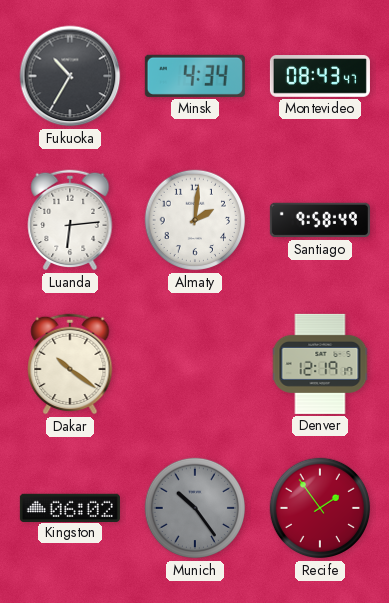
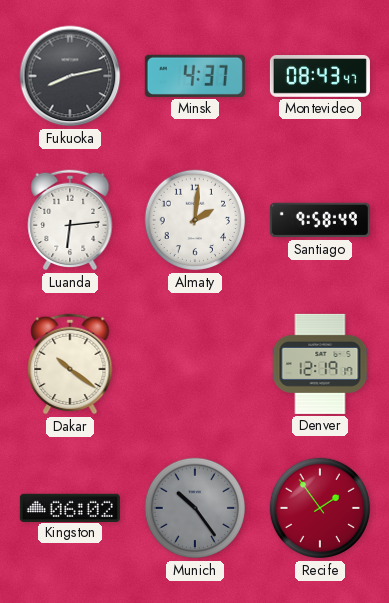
Fukuoka: 10:35 -> 8:13
Minsk: 4:34 -> 4:37
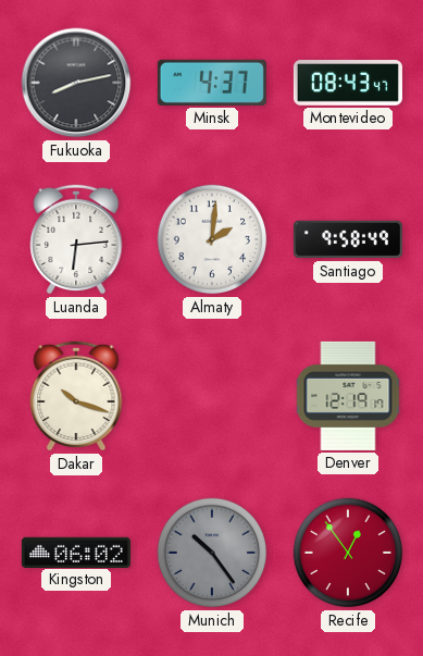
Dakar: 10:21 -> 10:18
Recife: 1:54 -> 12:54
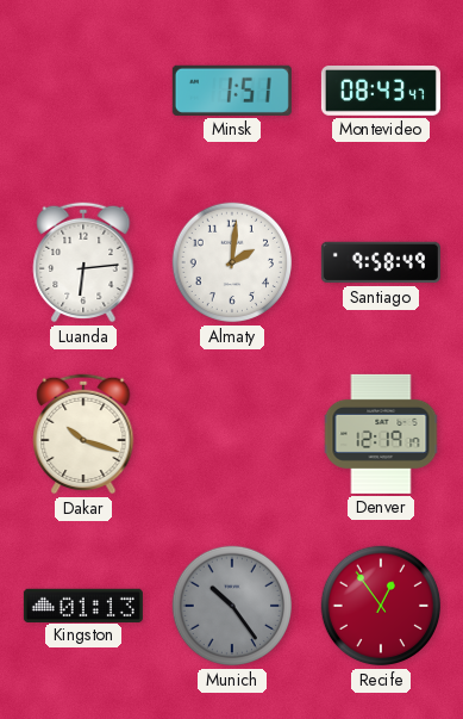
Fukuoka: 8:13 -> none
Minsk: 4:37 -> 1:51
Kingston: 06:02 -> 01:13
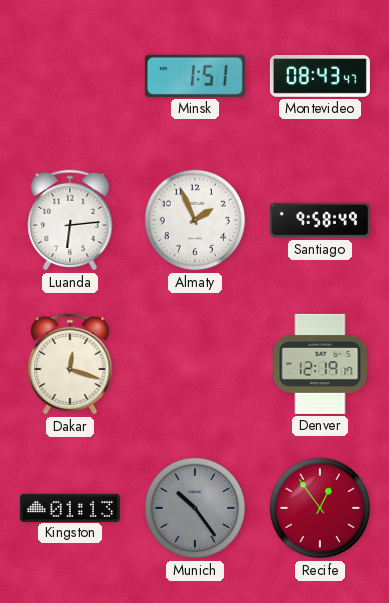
Almaty: 2:01 -> 1:56
Dakar: 10:18 -> 12:18
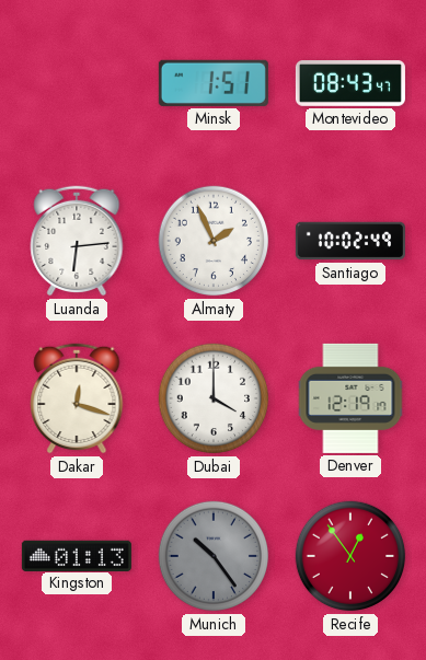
Santiago: 9:58 -> 10:02
Dubai: none -> 4:00
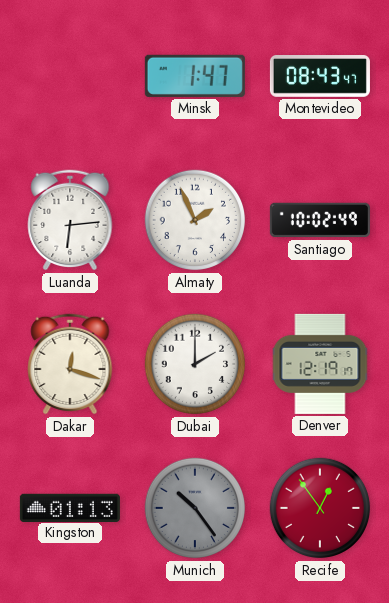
Minsk: 1:51 -> 1:47
Dubai: 4:00 -> 2:00
